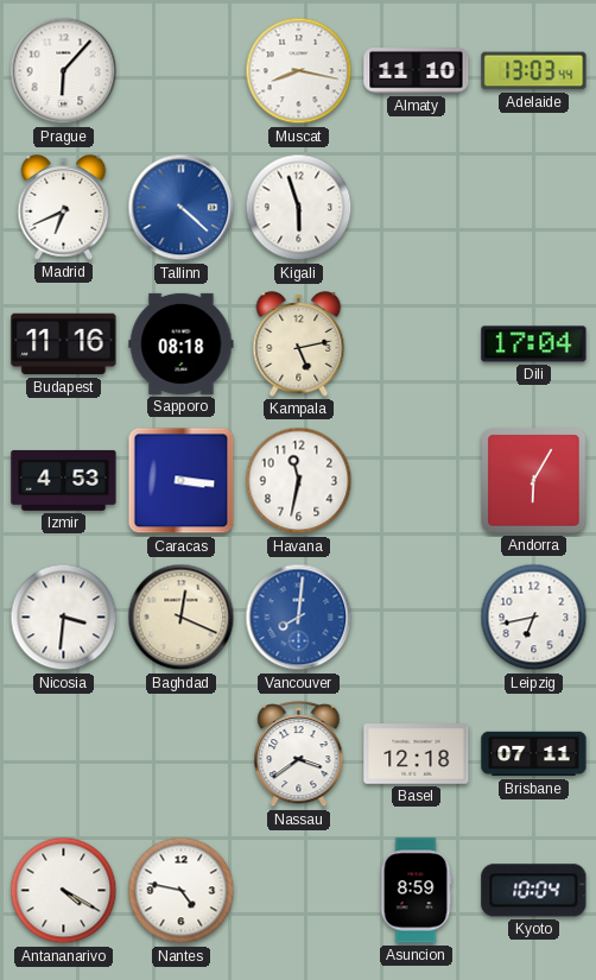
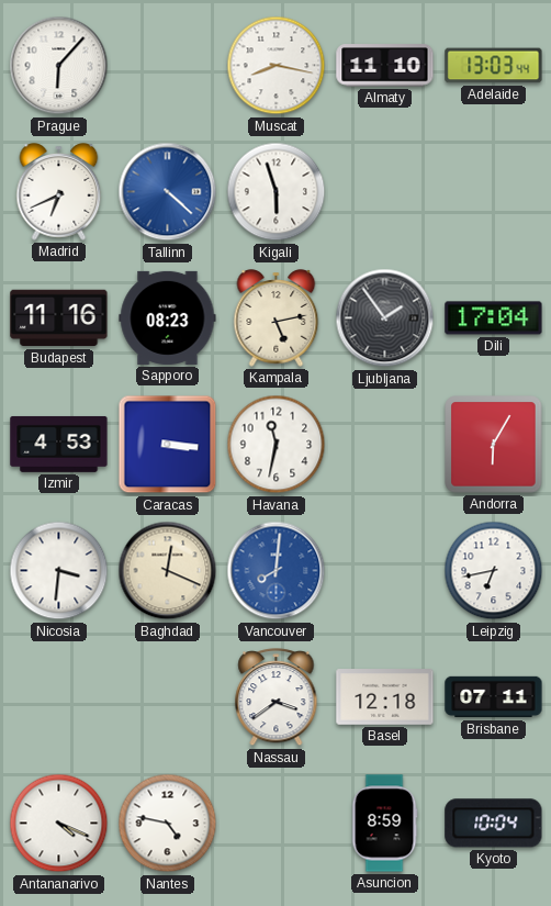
Sapporo: 08:18 -> 08:23
Ljubljana: none -> 1:54
Antananarivo: 4:20 -> 4:19
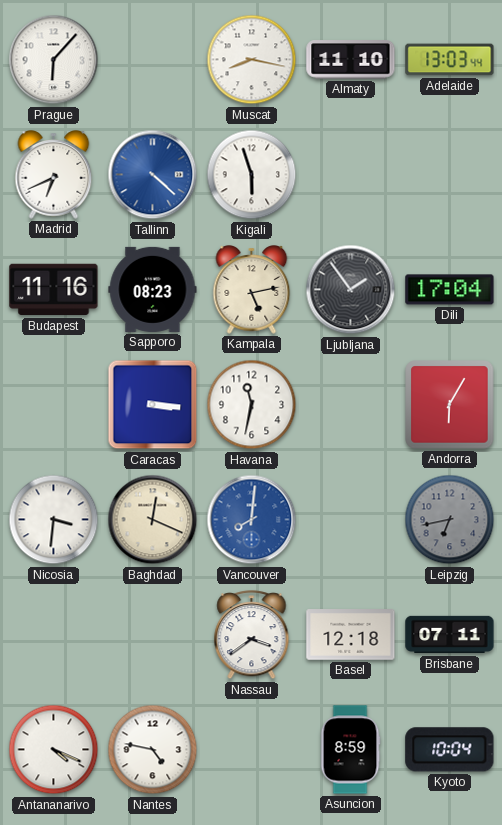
Izmir: 4:53 -> none
Leipzig dial: white -> grey
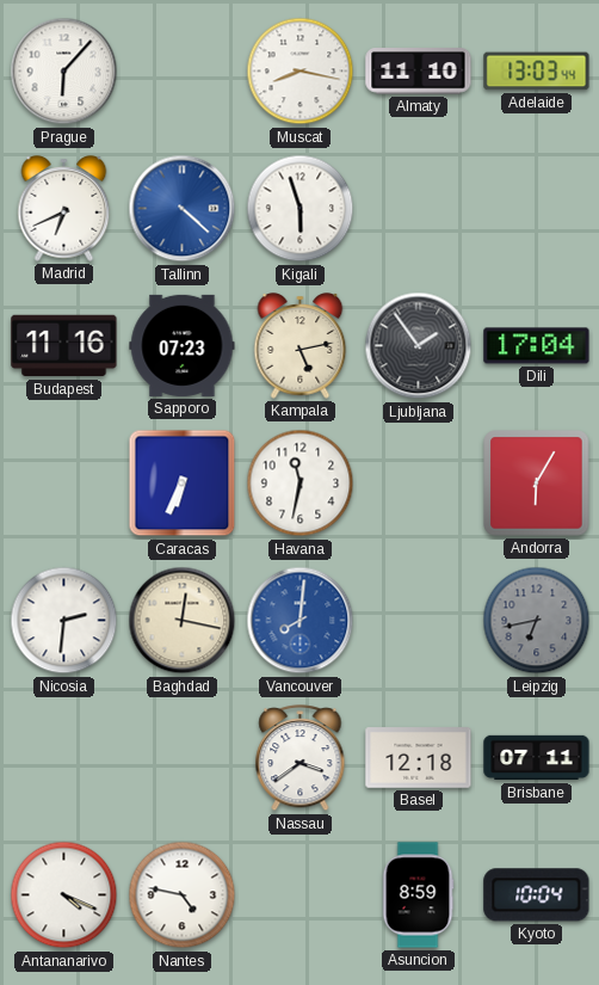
Sapporo: 08:23 -> 07:23
Caracas: 3:16 -> 6:34
Nicosia: 3:31 -> 2:31
Baghdad: 12:19 -> 12:17
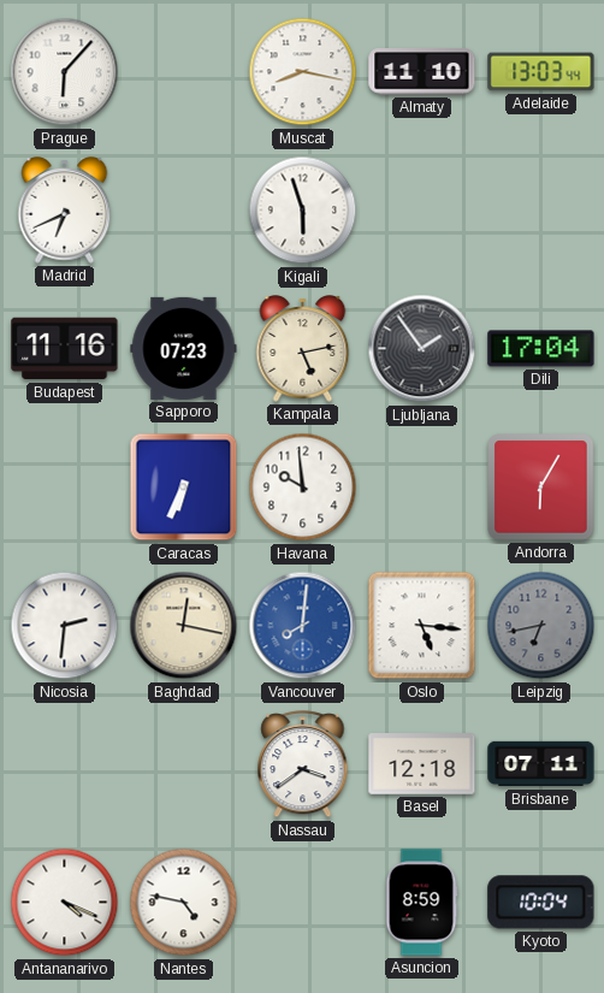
Tallinn: 4:22 -> none
Havana: 11:32 -> 9:59
Oslo: none -> 5:16
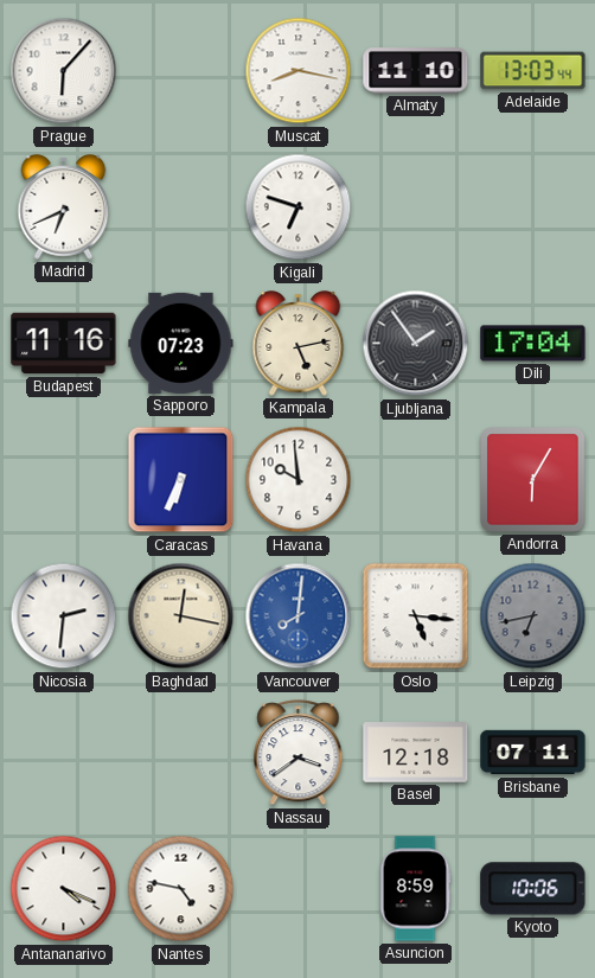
Kigali: 5:57 -> 6:48
Kyoto: 10:04 -> 10:06
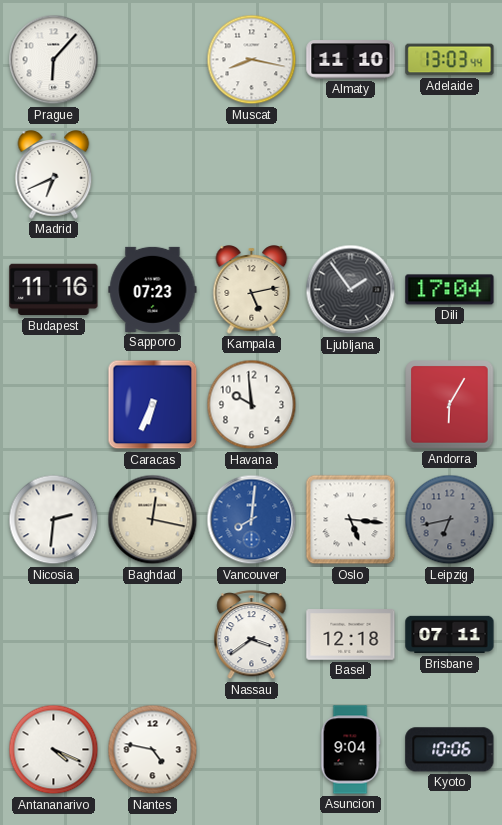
Kigali: 6:48 -> none
Asuncion: 8:59 -> 9:04
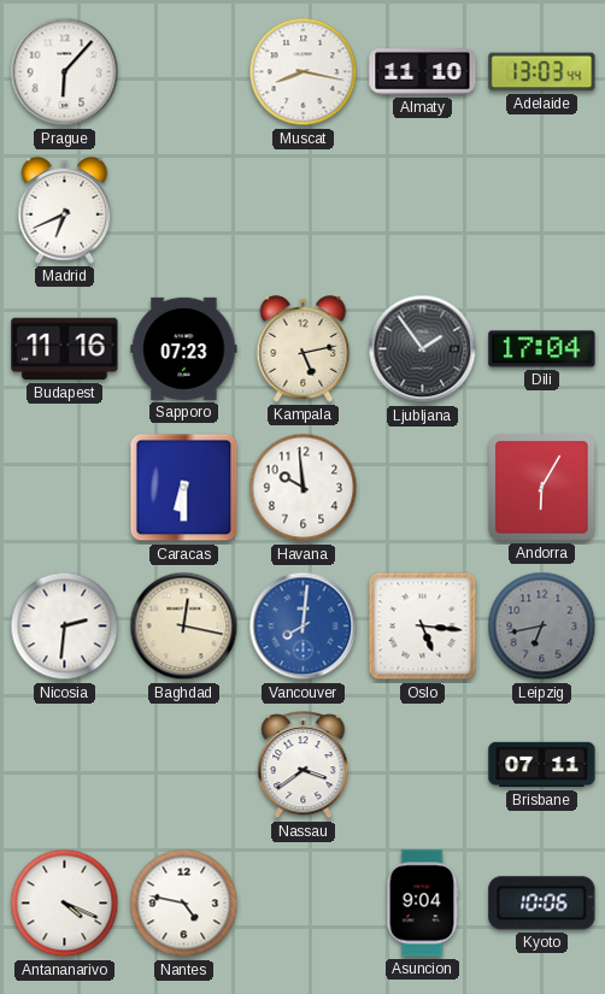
Caracas: 6:34 -> 6:30
Basel: 12:18 -> none
